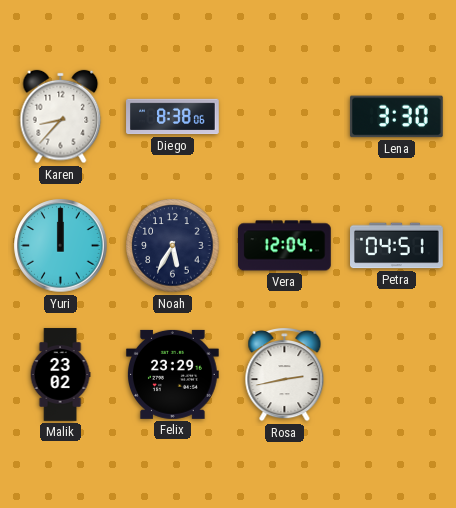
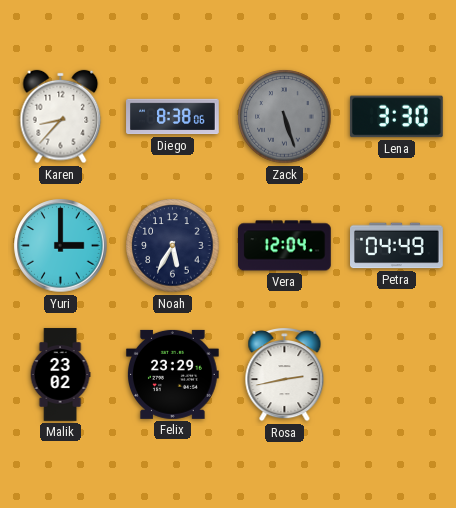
Zack: none -> 5:27
Yuri: 12:00 -> 3:00
Petra: 04:51 -> 04:49
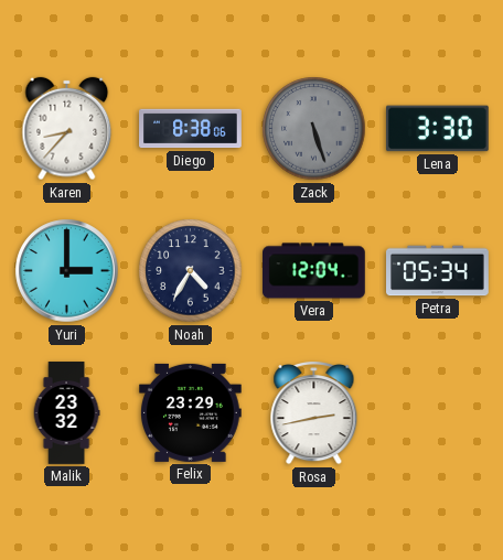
Noah: 5:35 -> 4:35
Petra: 04:49 -> 05:34
Malik: 23:02 -> 23:32
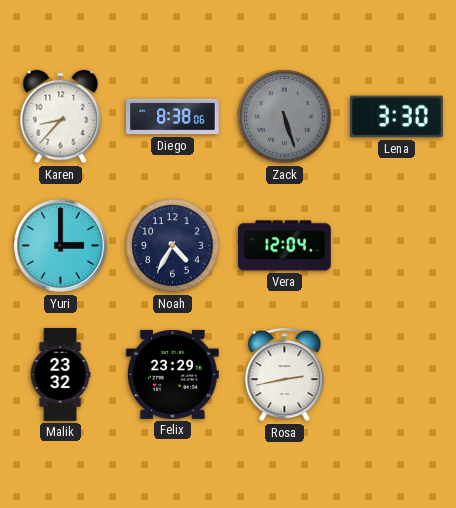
Petra: 05:34 -> none
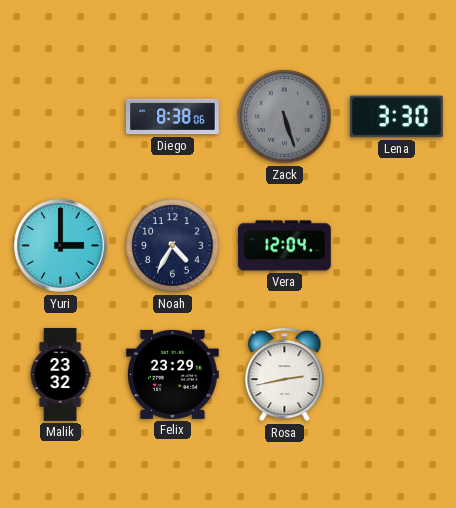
Karen: 8:37 -> none
